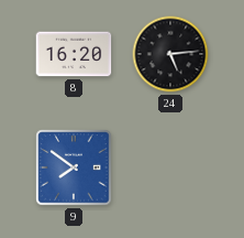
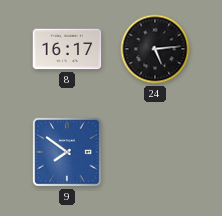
8: 16:20 -> 16:17
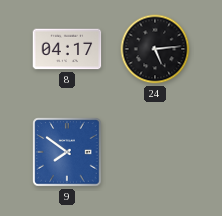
8: 16:17 -> 04:17
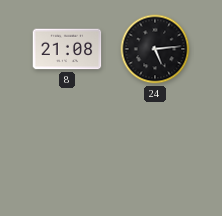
8: 04:17 -> 21:08
9: 7:51 -> none
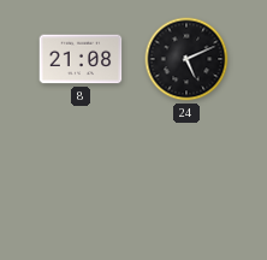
24: 5:14 -> 5:11
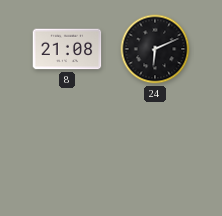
24: 5:11 -> 6:11
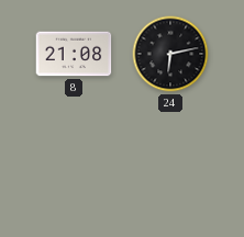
24: 6:11 -> 6:13
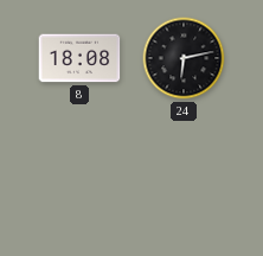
8: 21:08 -> 18:08
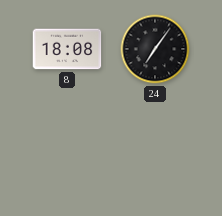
24: 6:13 -> 7:06
